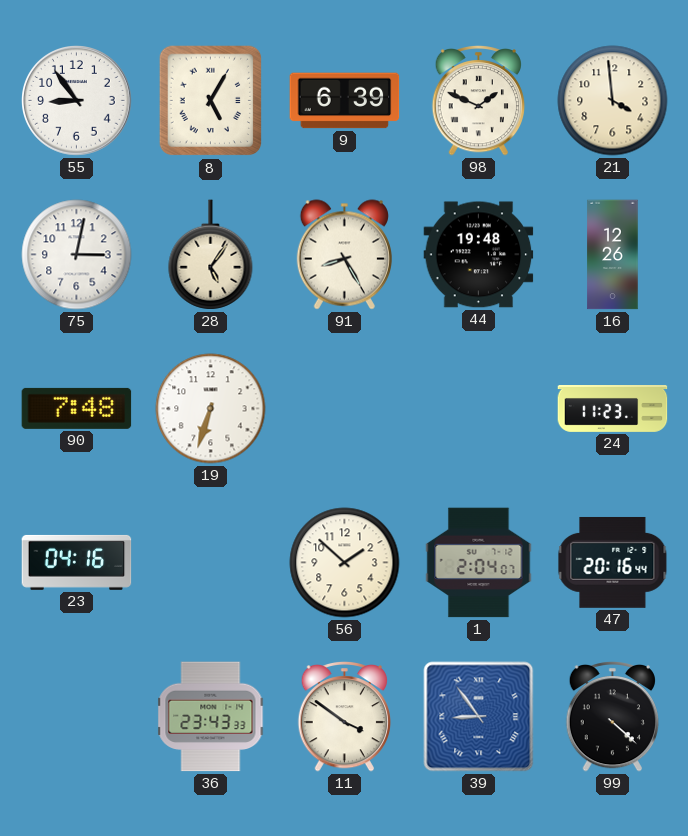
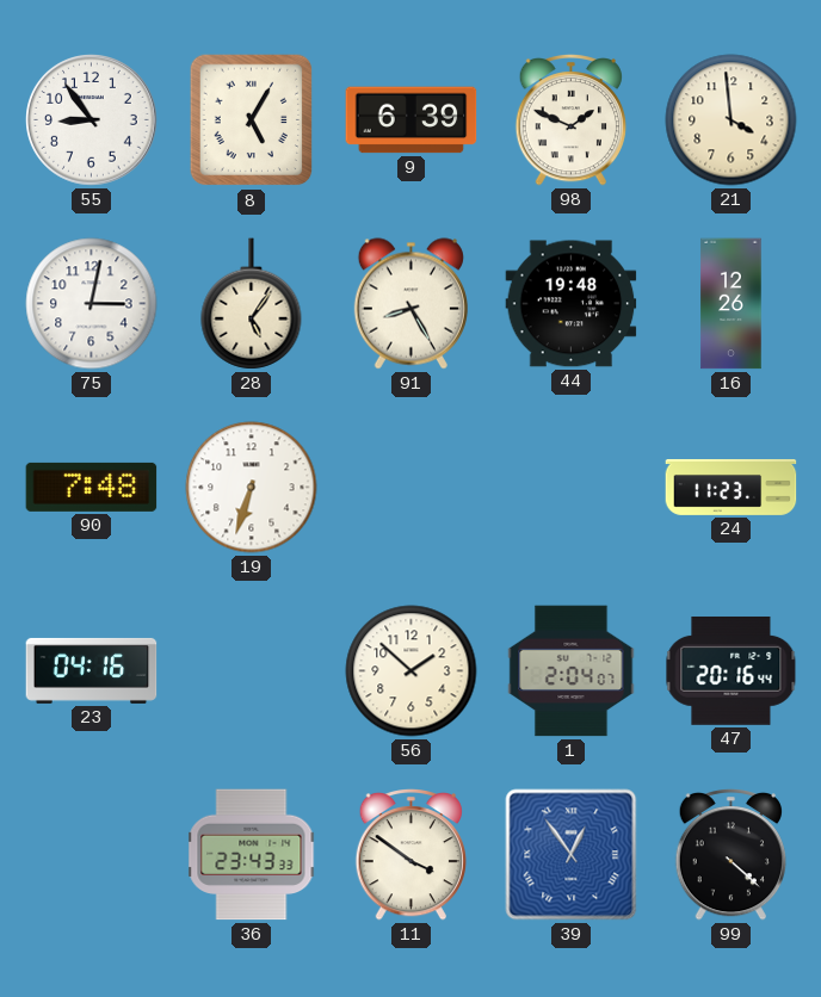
39: 8:54 -> 12:54
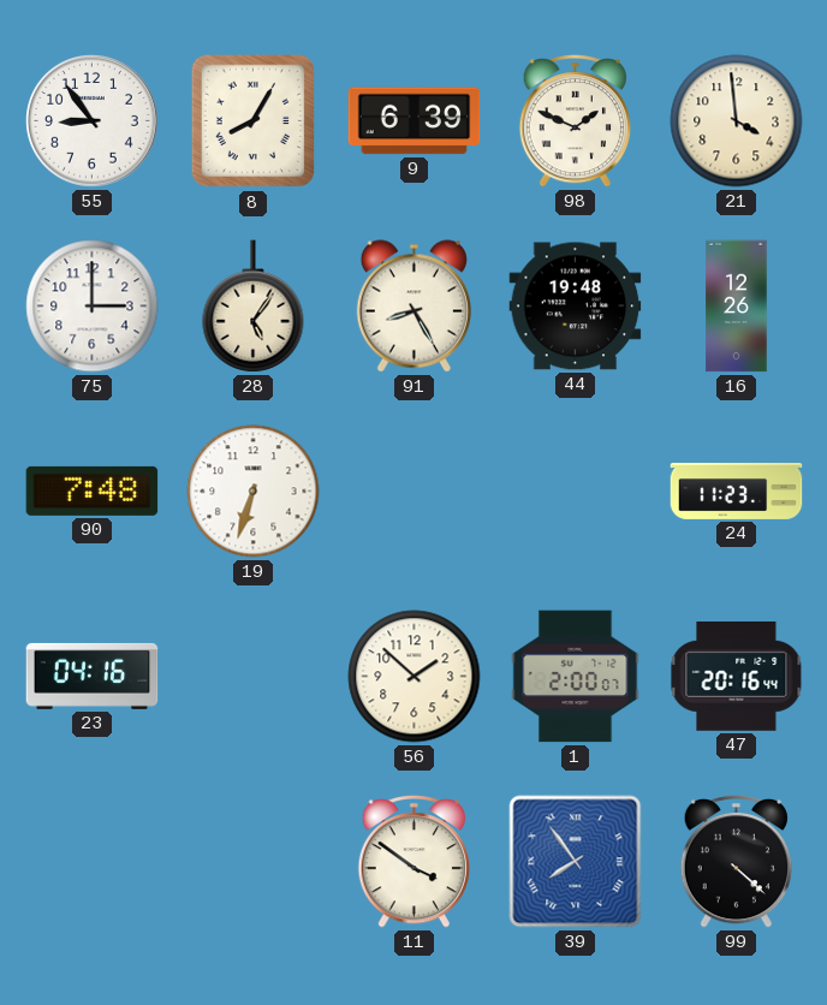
8: 5:05 -> 8:05
75: 3:02 -> 3:00
1: 2:04 -> 2:00
36: 23:43 -> none
39: 12:54 -> 7:54
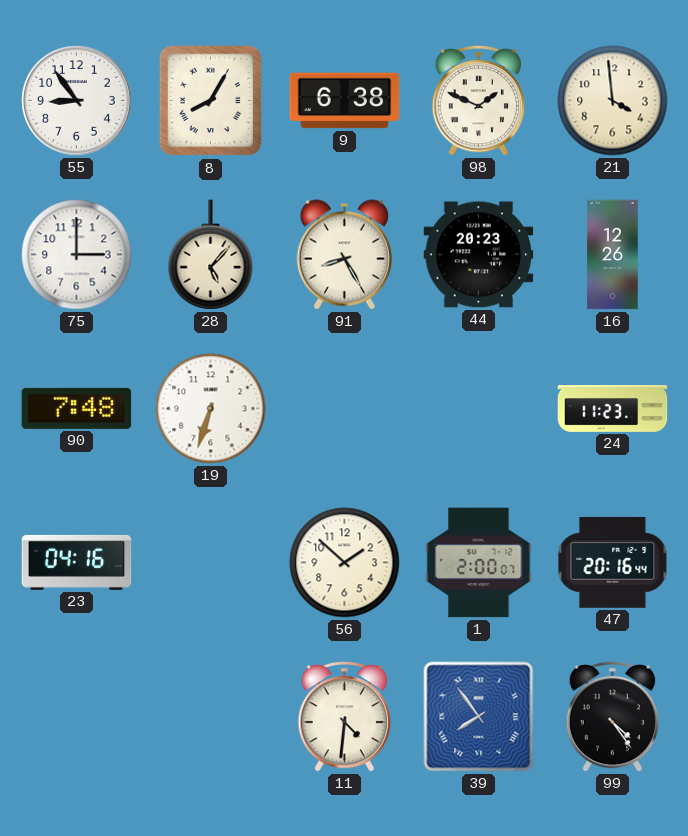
9: 6:39 -> 6:38
28: 5:06 -> 5:07
44: 19:48 -> 20:23
11: 3:51 -> 4:31
99: 4:22 -> 4:24
